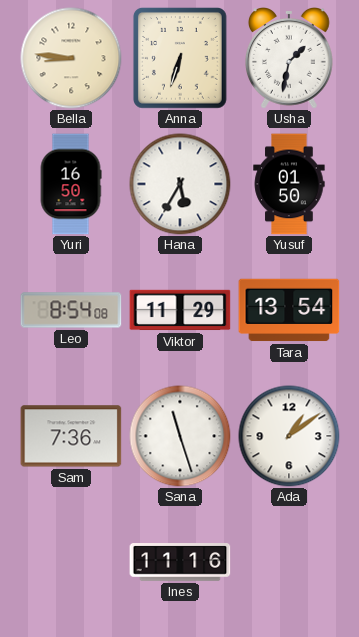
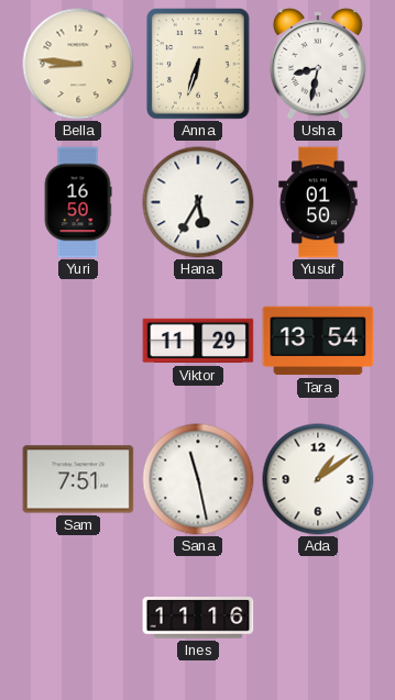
Usha: 1:32 -> 8:32
Leo: 8:54 -> none
Sam: 7:36 -> 7:51
Sana: 11:27 -> 11:28
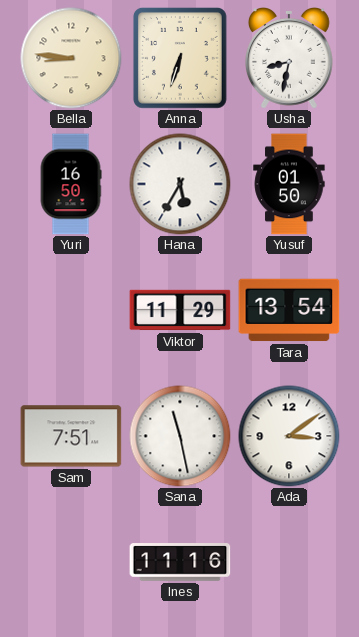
Ada: 1:09 -> 3:09
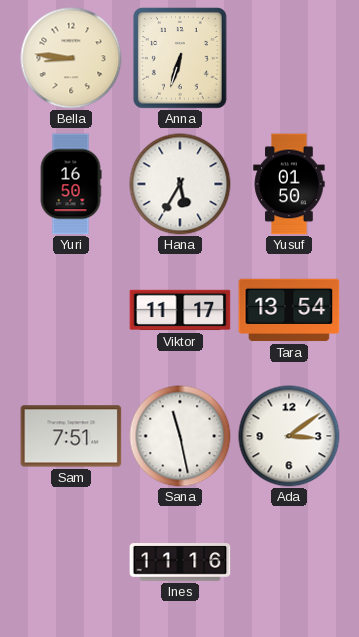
Usha: 8:32 -> none
Viktor: 11:29 -> 11:17
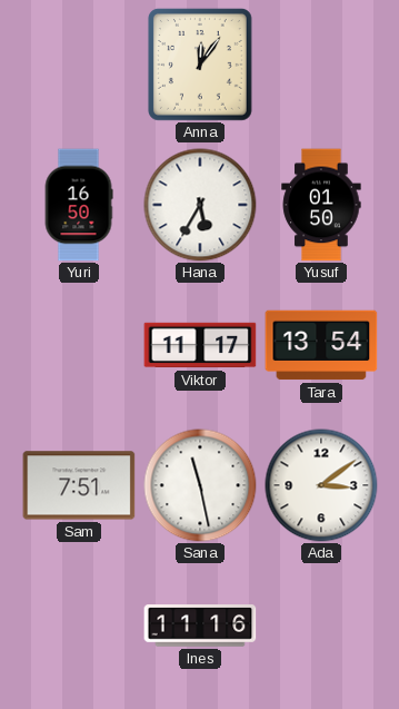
Bella: 8:46 -> none
Anna: 6:33 -> 12:06
